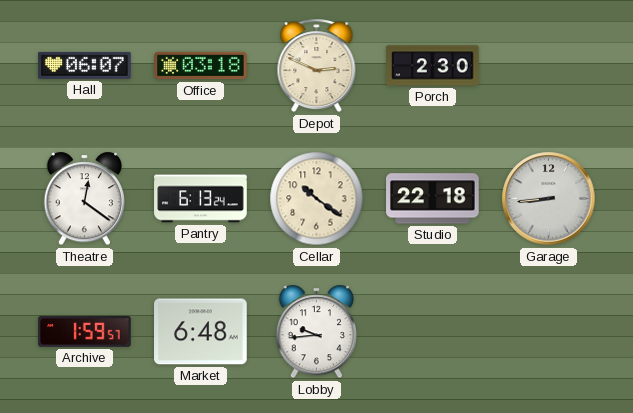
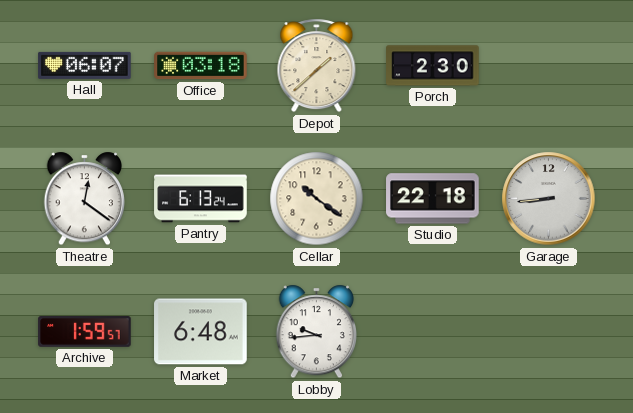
Depot: 2:49 -> 1:38
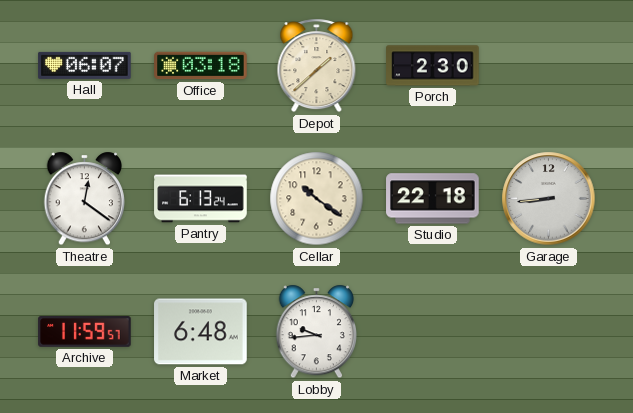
Archive: 1:59 -> 11:59
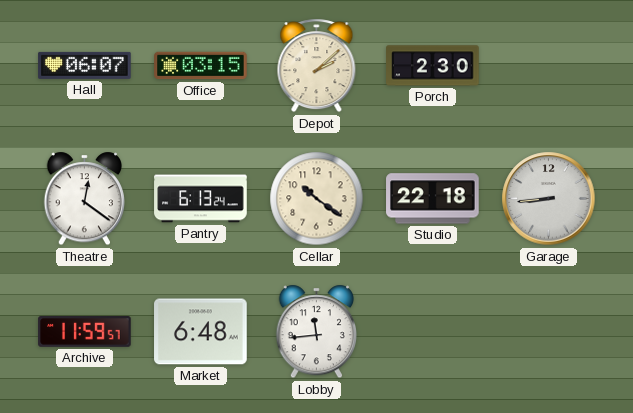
Office: 03:18 -> 03:15
Depot: 1:38 -> 2:08
Lobby: 9:44 -> 11:44
